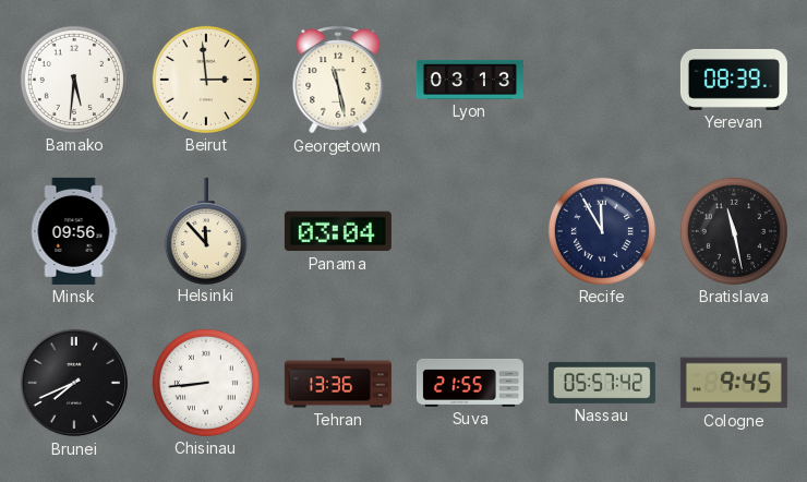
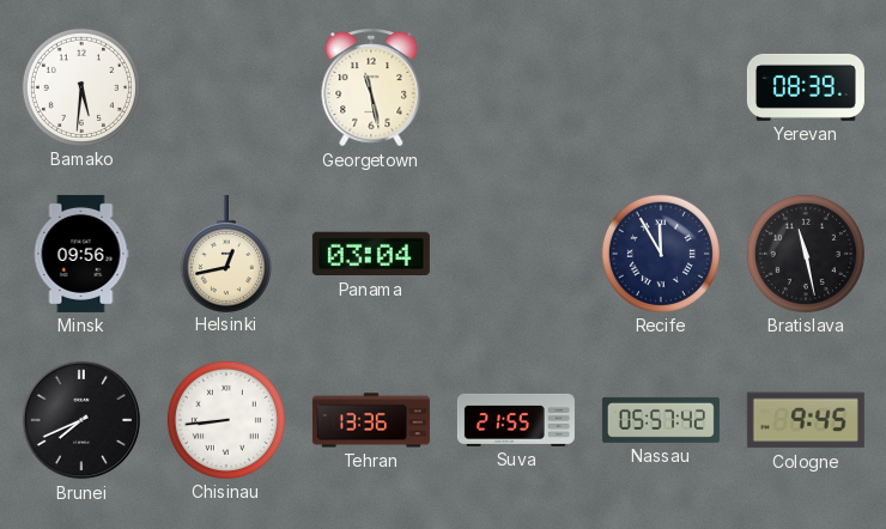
Beirut: 2:59 -> none
Lyon: 03:13 -> none
Helsinki: 11:53 -> 12:43
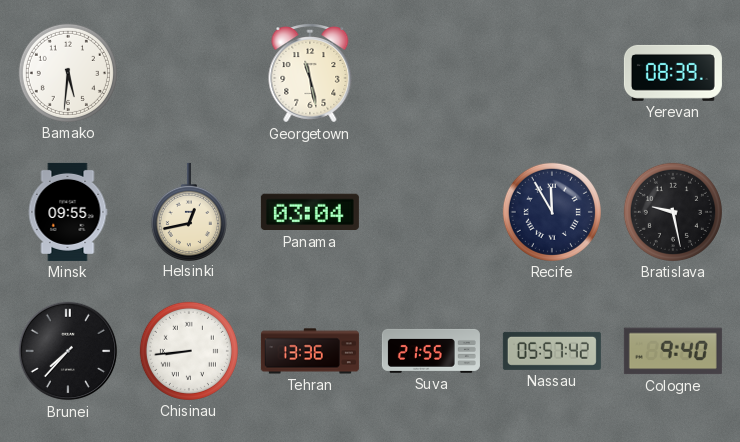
Minsk: 09:56 -> 09:55
Bratislava: 11:28 -> 9:28
Brunei: 7:41 -> 7:37
Cologne: 9:45 -> 9:40
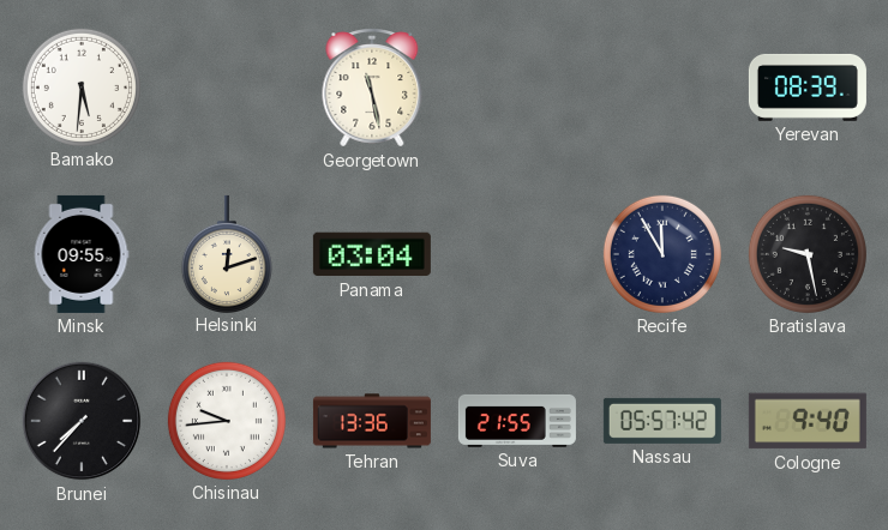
Helsinki: 12:43 -> 12:12
Chisinau: 8:44 -> 9:44
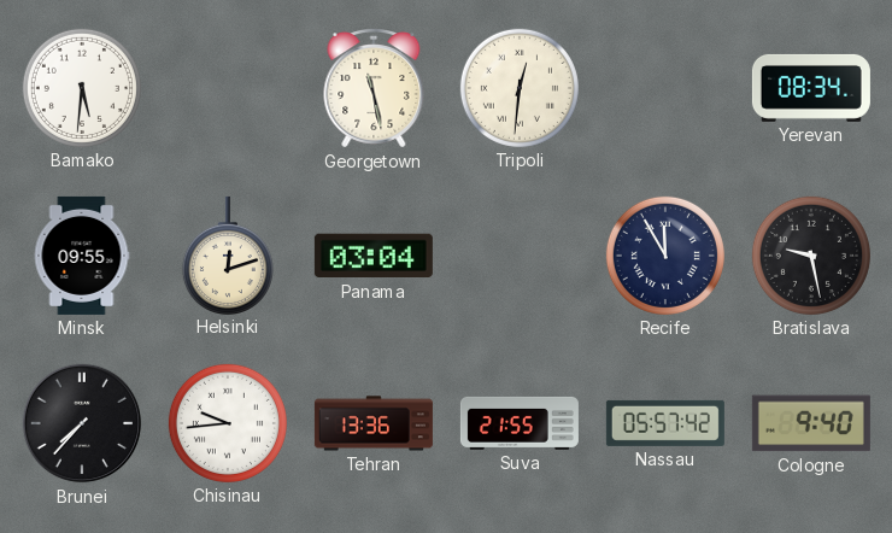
Tripoli: none -> 12:31
Yerevan: 08:39 -> 08:34
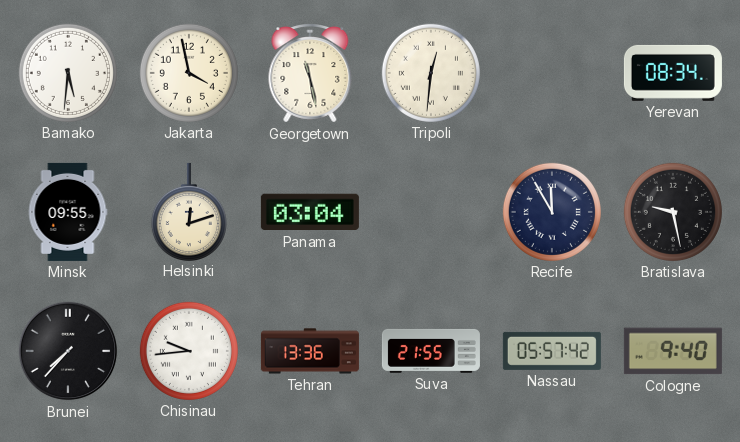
Jakarta: none -> 3:58
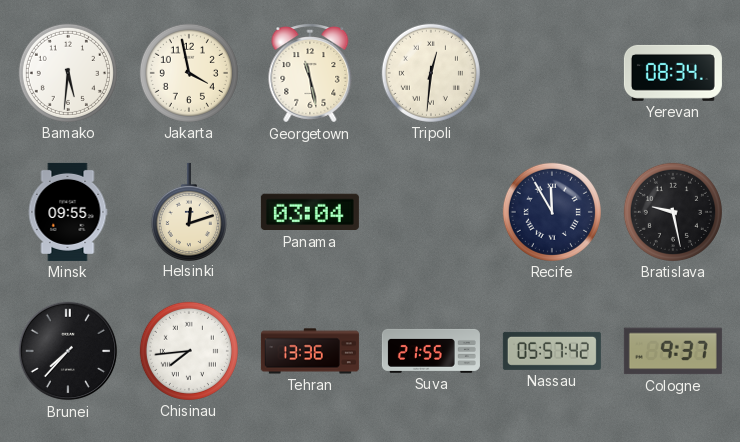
Chisinau: 9:44 -> 7:44
Cologne: 9:40 -> 9:37
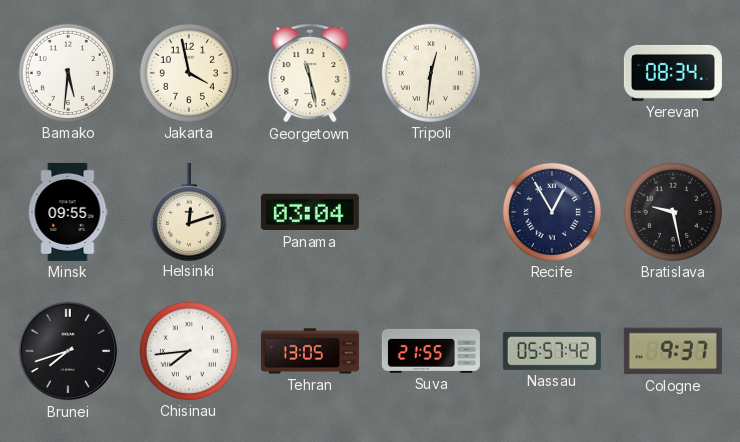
Recife: 11:55 -> 12:55
Brunei: 7:37 -> 7:42
Tehran: 13:36 -> 13:05
